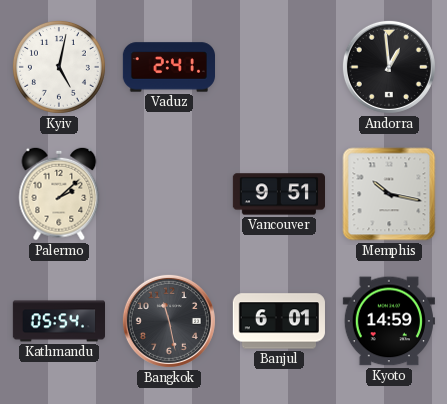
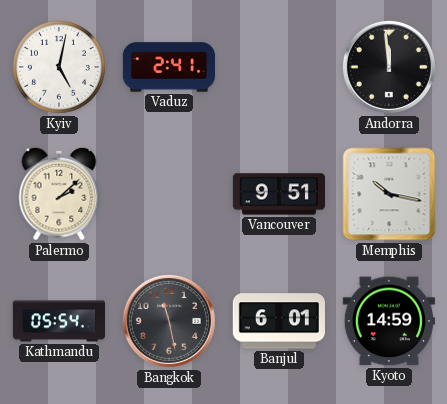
Andorra: 12:59 -> 11:59
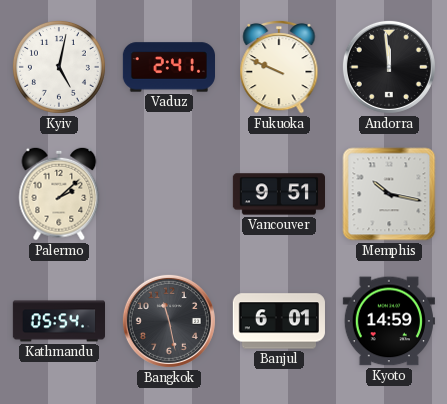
Fukuoka: none -> 9:49
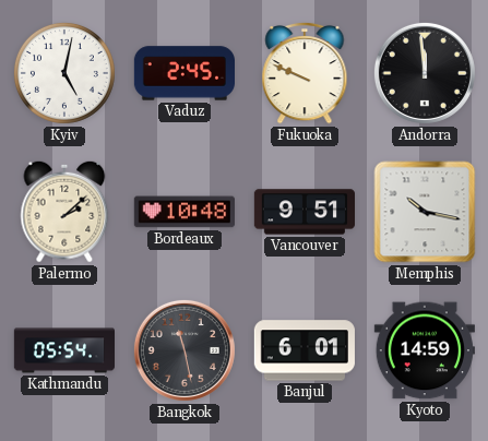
Vaduz: 2:41 -> 2:45
Bordeaux: none -> 10:48
